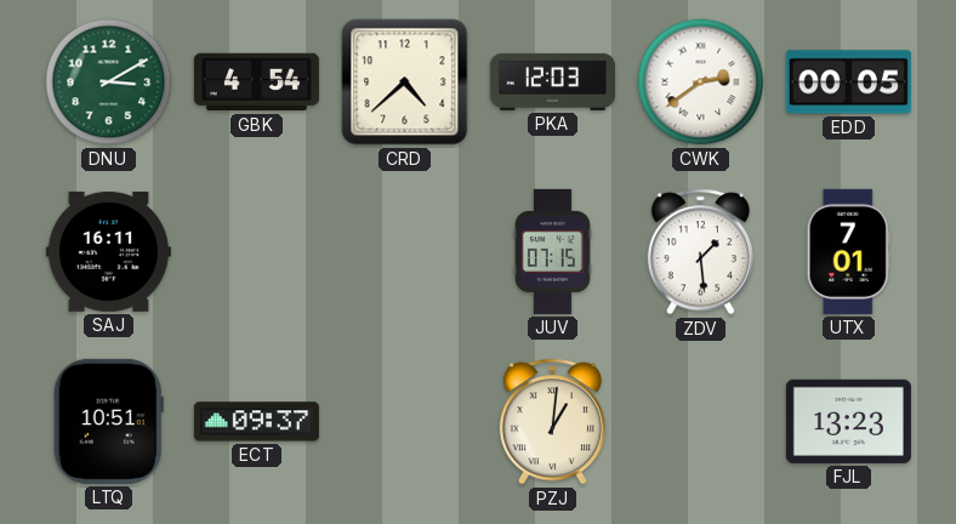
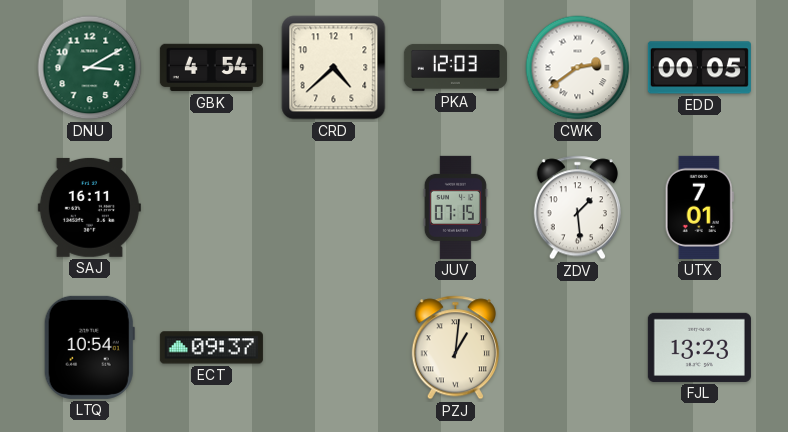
LTQ: 10:51 -> 10:54
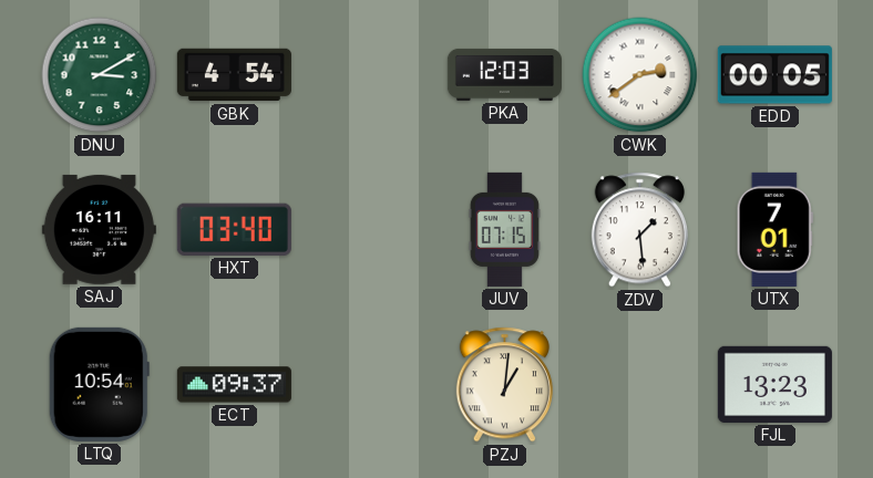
CRD: 4:38 -> none
HXT: none -> 03:40
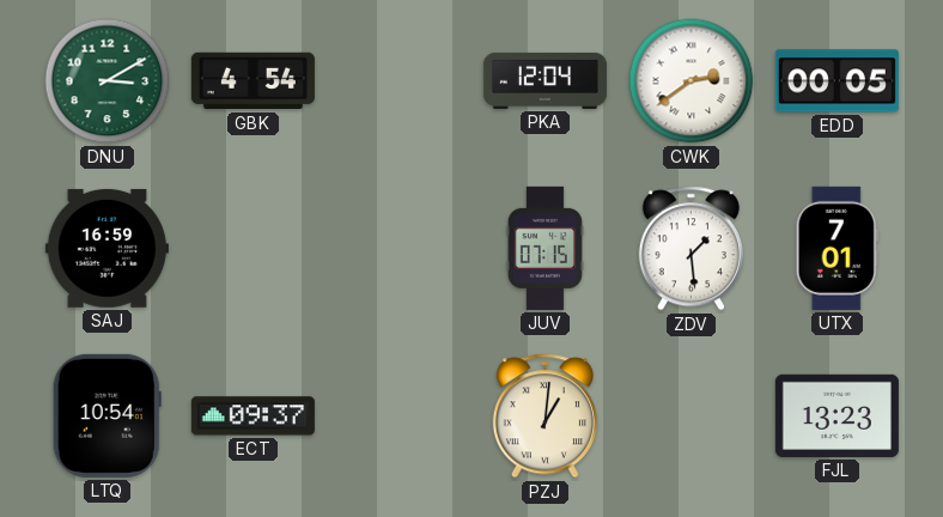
PKA: 12:03 -> 12:04
SAJ: 16:11 -> 16:59
HXT: 03:40 -> none
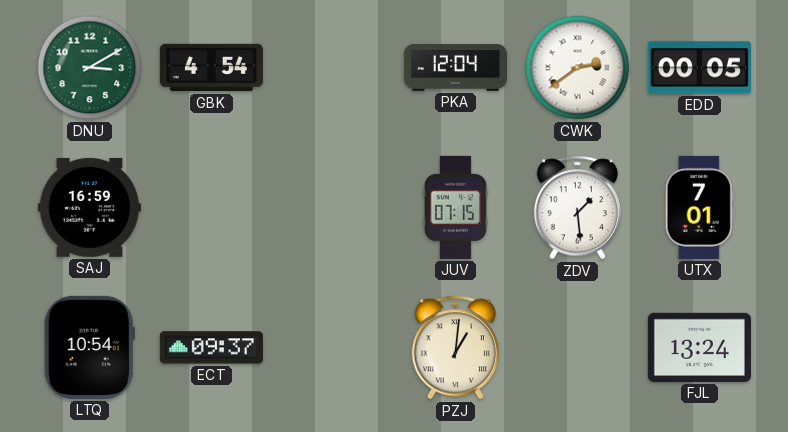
FJL: 13:23 -> 13:24
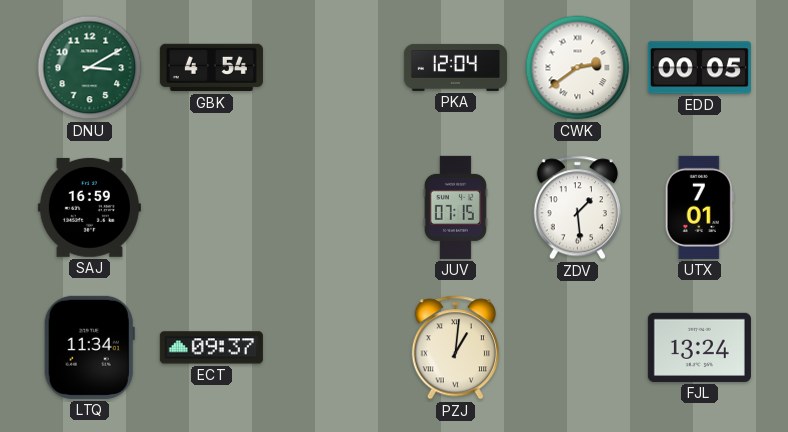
LTQ: 10:54 -> 11:34
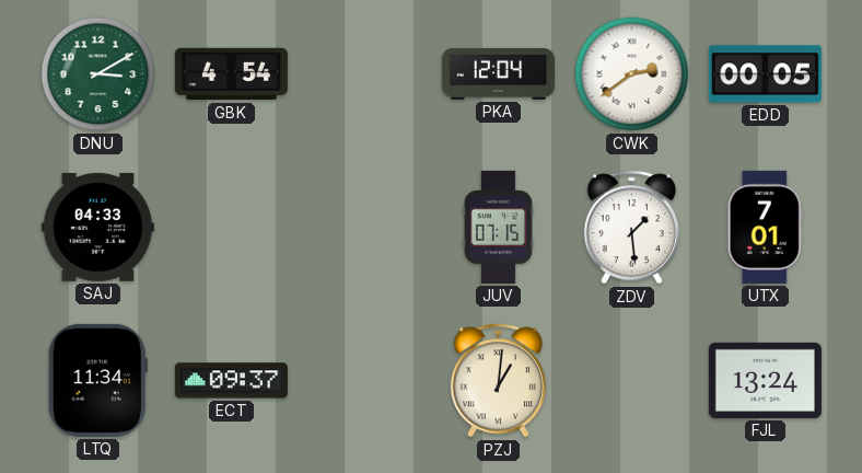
SAJ: 16:59 -> 04:33
